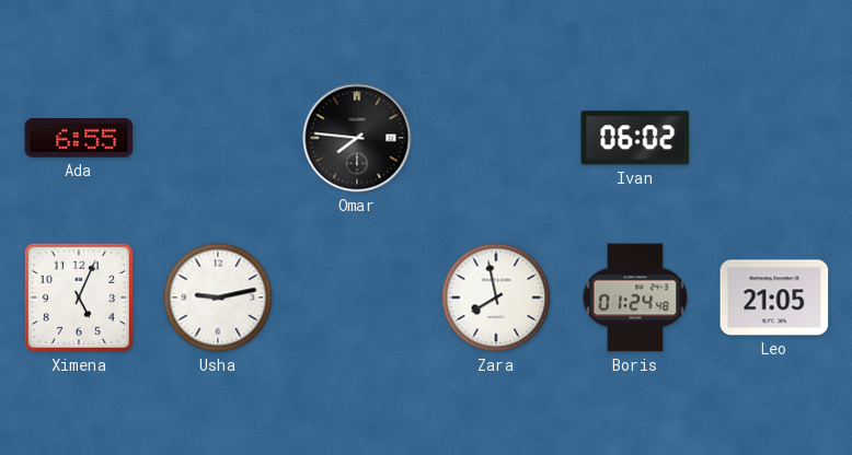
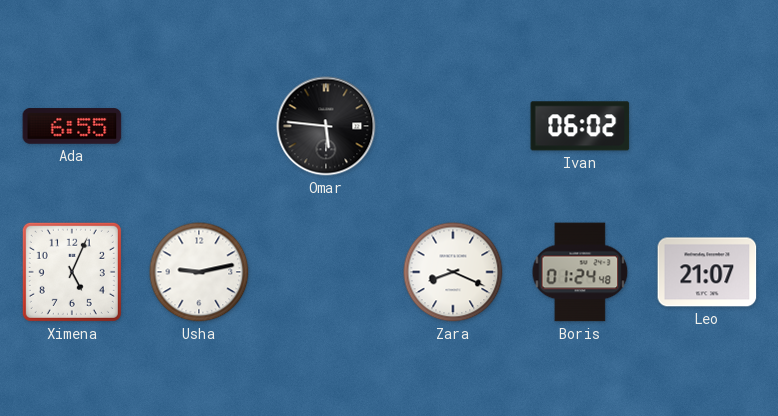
Omar: 7:46 -> 5:46
Zara: 7:58 -> 8:19
Leo: 21:05 -> 21:07
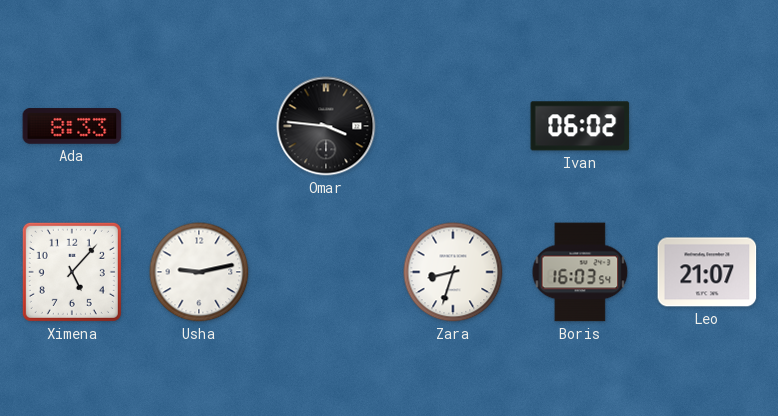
Ada: 6:55 -> 8:33
Omar: 5:46 -> 3:46
Ximena: 5:04 -> 5:07
Zara: 8:19 -> 8:33
Boris: 01:24 -> 16:03
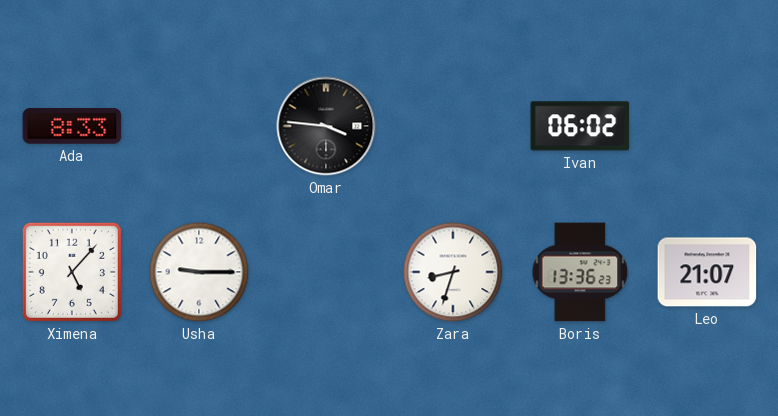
Usha: 9:13 -> 9:15
Boris: 16:03 -> 13:36
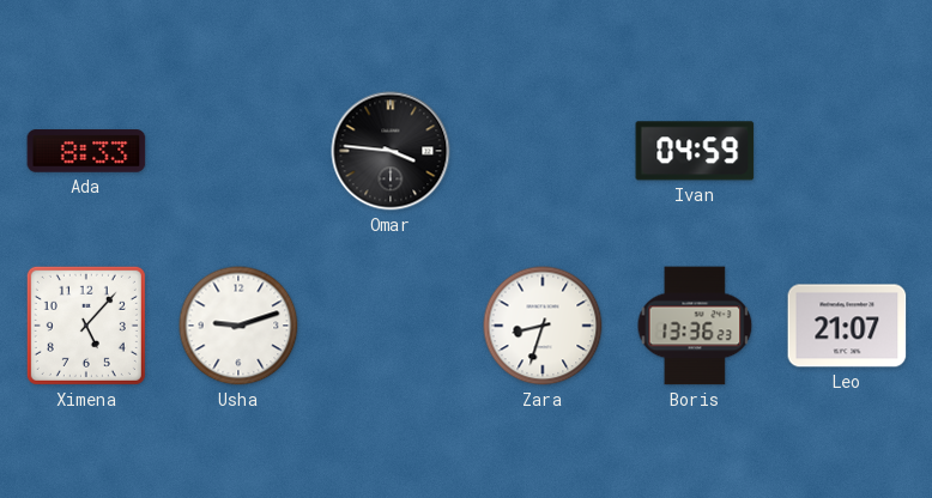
Ivan: 06:02 -> 04:59
Usha: 9:15 -> 9:12
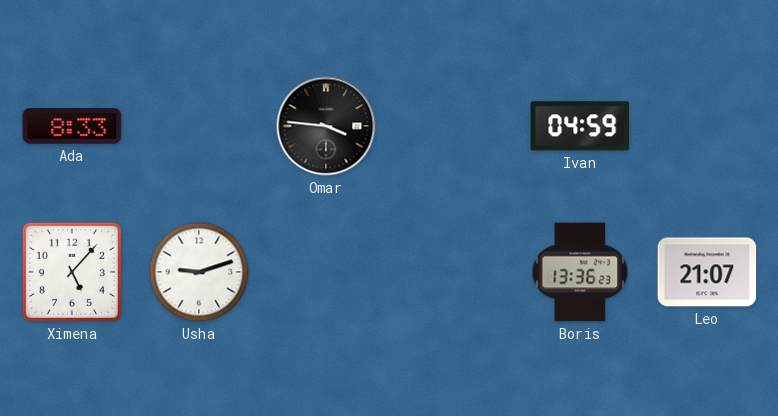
Zara: 8:33 -> none
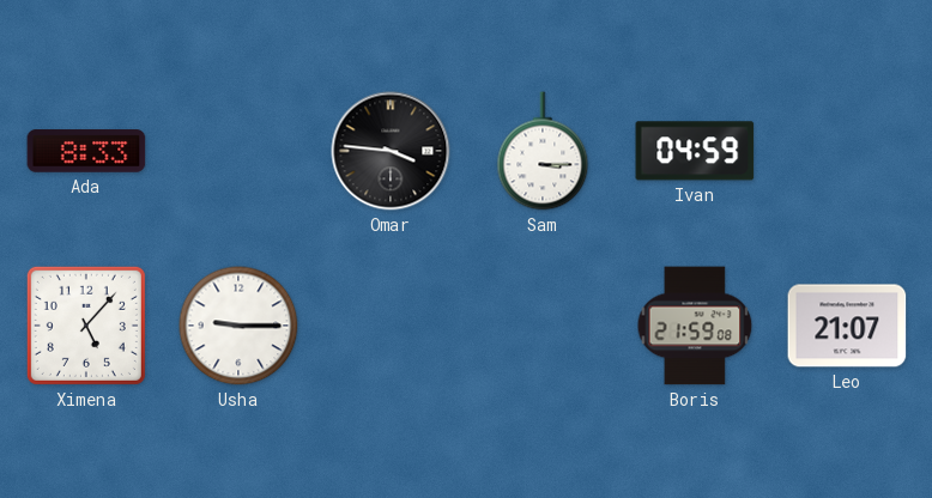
Sam: none -> 3:15
Usha: 9:12 -> 9:15
Boris: 13:36 -> 21:59
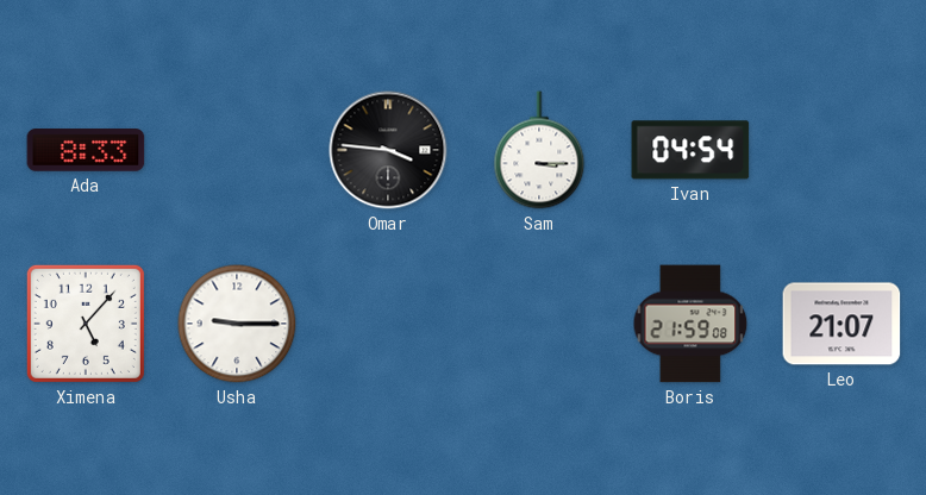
Ivan: 04:59 -> 04:54
